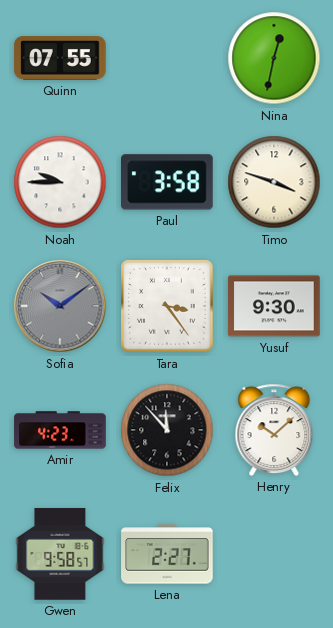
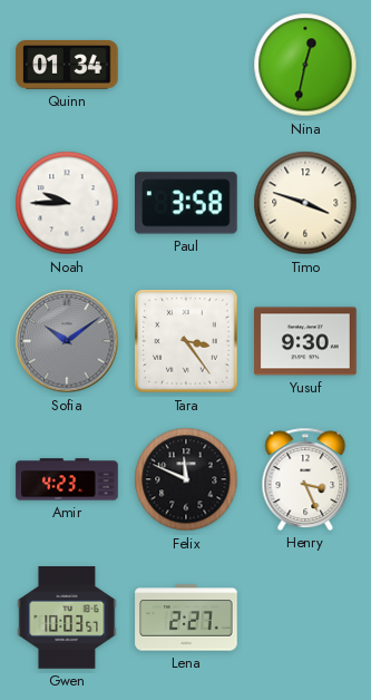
Quinn: 07:55 -> 01:34
Felix: 11:53 -> 11:49
Henry: 10:08 -> 3:26
Gwen: 9:58 -> 10:03
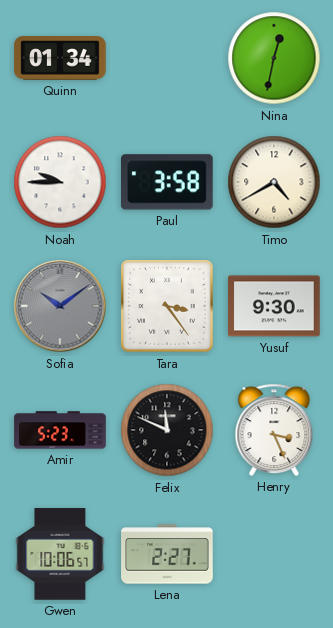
Timo: 3:48 -> 4:40
Amir: 4:23 -> 5:23
Gwen: 10:03 -> 10:06
